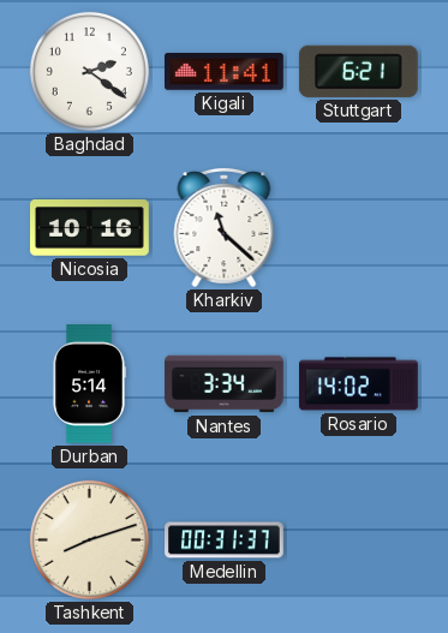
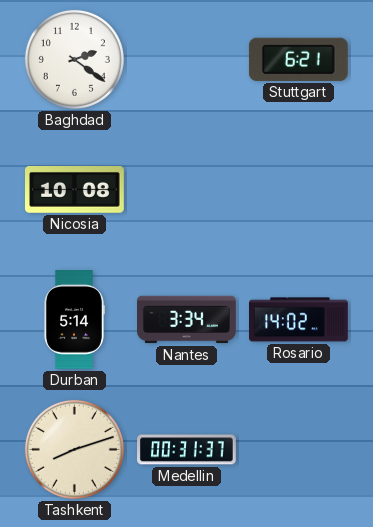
Kigali: 11:41 -> none
Nicosia: 10:16 -> 10:08
Kharkiv: 11:22 -> none
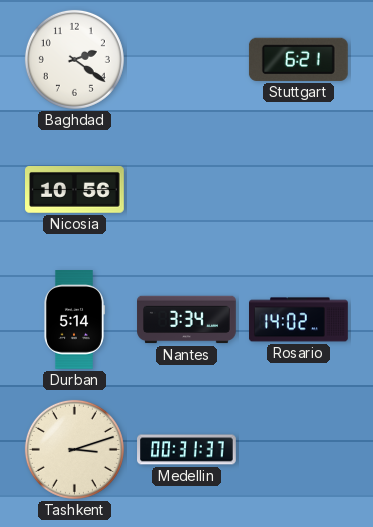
Nicosia: 10:08 -> 10:56
Tashkent: 8:12 -> 3:12
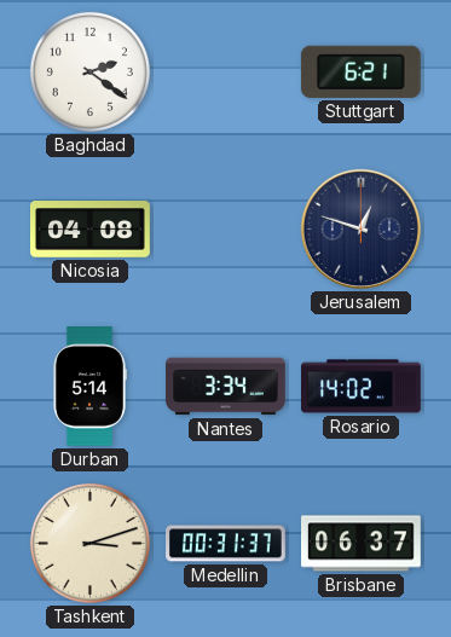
Nicosia: 10:56 -> 04:08
Jerusalem: none -> 12:48
Brisbane: none -> 06:37
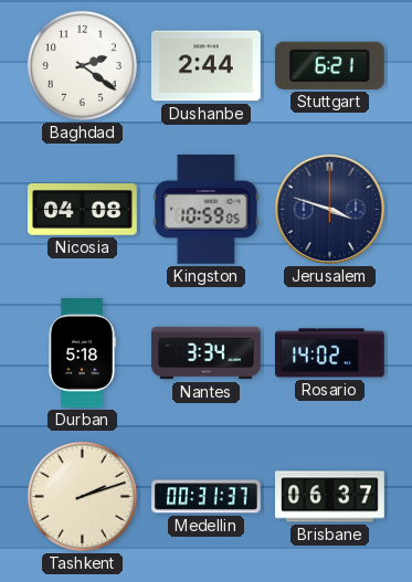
Dushanbe: none -> 2:44
Kingston: none -> 10:59
Jerusalem: 12:48 -> 3:48
Durban: 5:14 -> 5:18
Tashkent: 3:12 -> 2:12
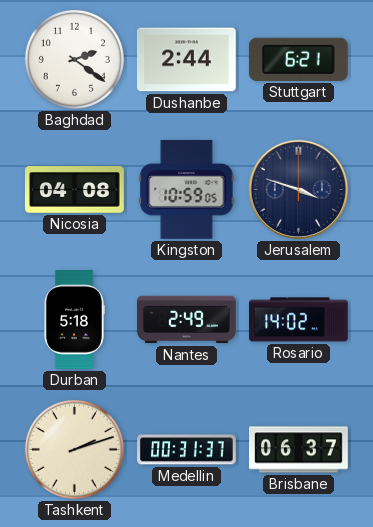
Nantes: 3:34 -> 2:49
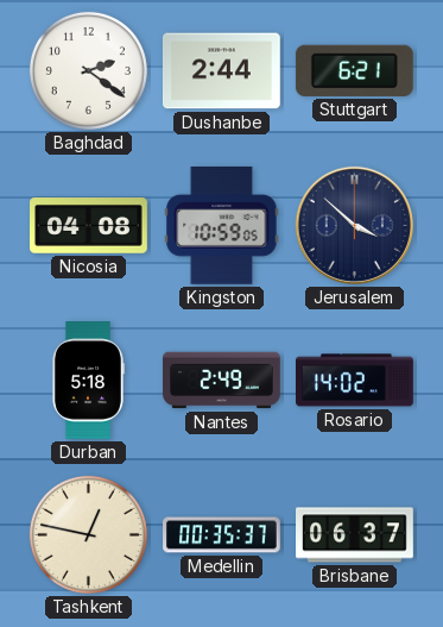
Jerusalem: 3:48 -> 3:52
Tashkent: 2:12 -> 12:47
Medellin: 00:31 -> 00:35
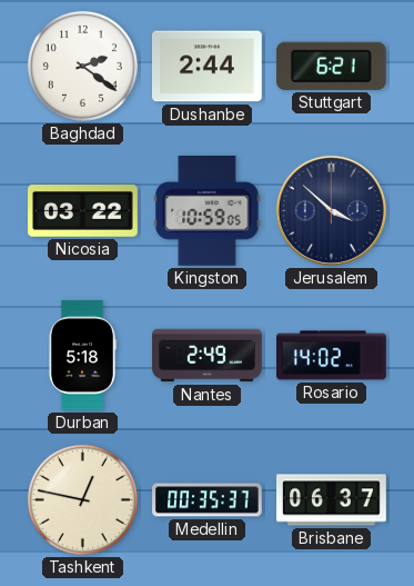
Nicosia: 04:08 -> 03:22
